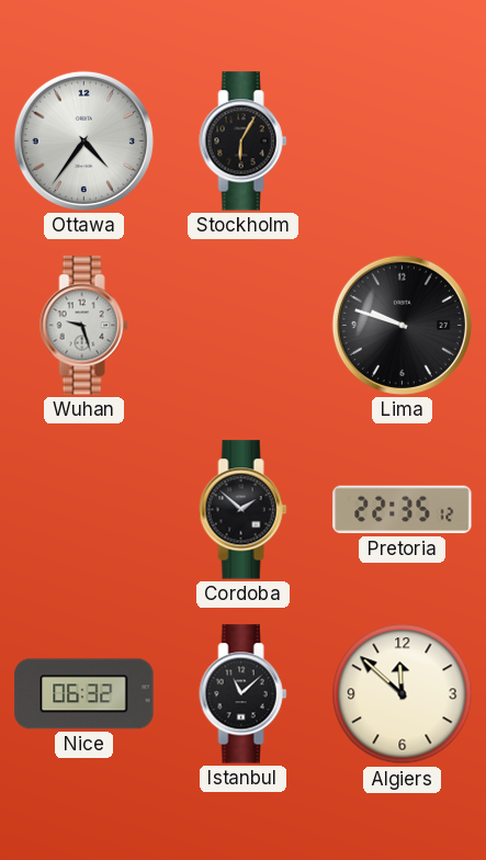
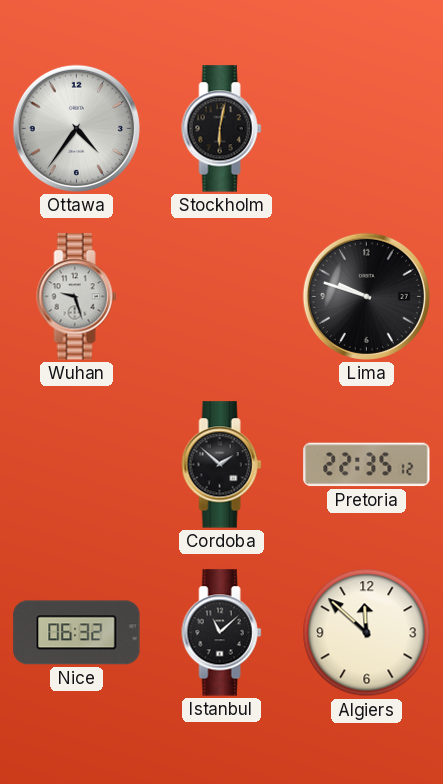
Stockholm: 6:05 -> 6:02
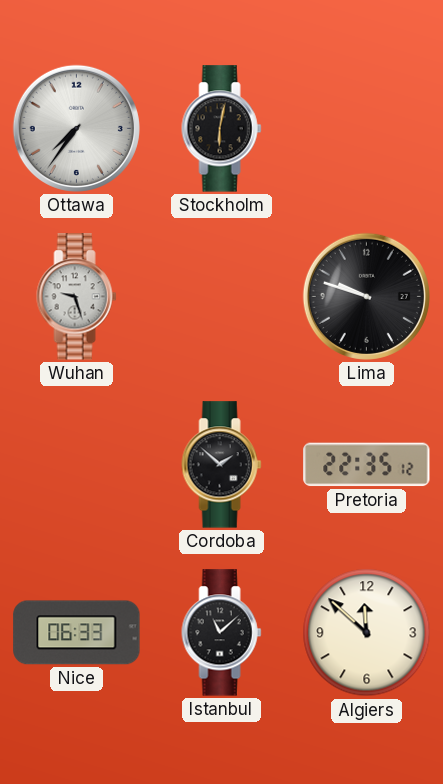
Ottawa: 4:36 -> 7:36
Nice: 06:32 -> 06:33
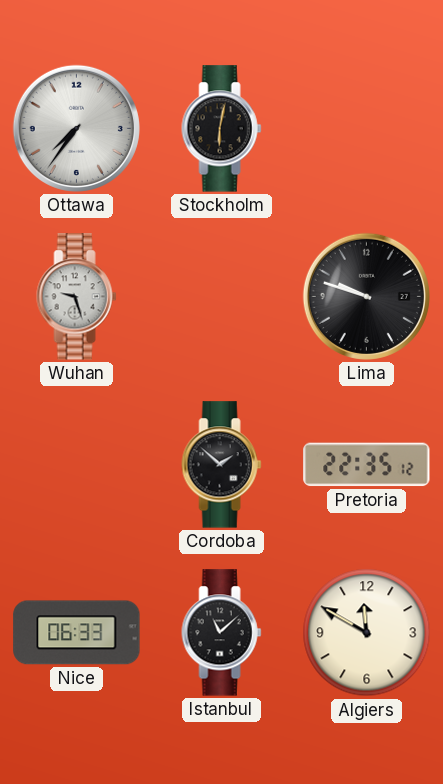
Algiers: 11:52 -> 11:50
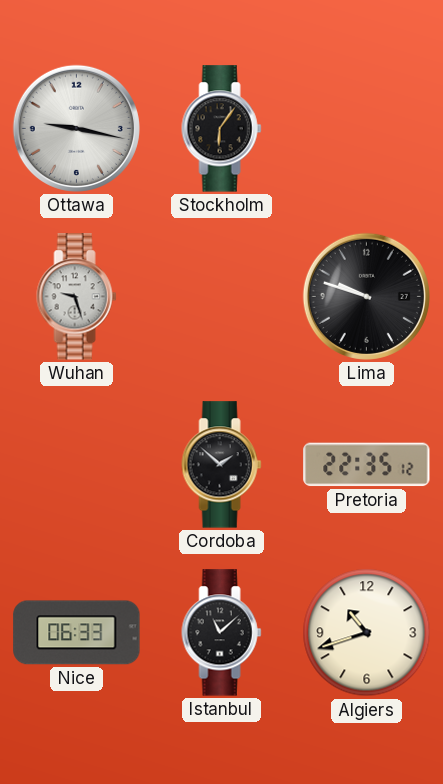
Ottawa: 7:36 -> 9:17
Stockholm: 6:02 -> 6:06
Algiers: 11:50 -> 10:42
